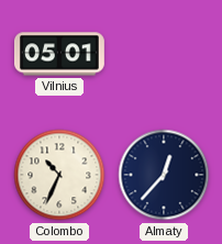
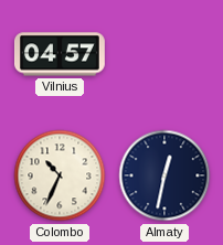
Vilnius: 05:01 -> 04:57
Almaty: 12:37 -> 12:32
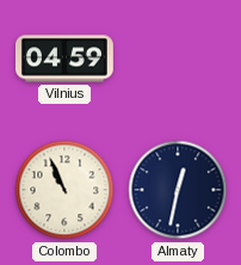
Vilnius: 04:57 -> 04:59
Colombo: 10:34 -> 10:56
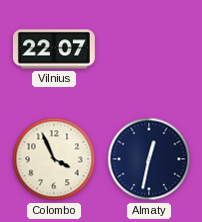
Vilnius: 04:59 -> 22:07
Colombo: 10:56 -> 3:56
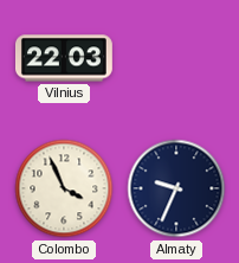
Vilnius: 22:07 -> 22:03
Almaty: 12:32 -> 9:34
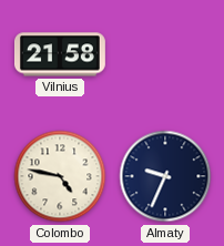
Vilnius: 22:03 -> 21:58
Colombo: 3:56 -> 4:47
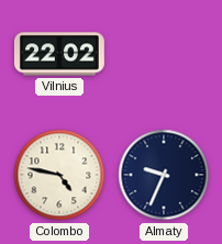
Vilnius: 21:58 -> 22:02
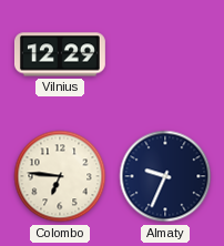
Vilnius: 22:02 -> 12:29
Colombo: 4:47 -> 6:46
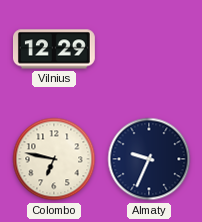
Colombo: 6:46 -> 6:47
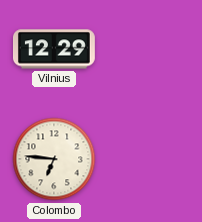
Colombo: 6:47 -> 6:46
Almaty: 9:34 -> none
